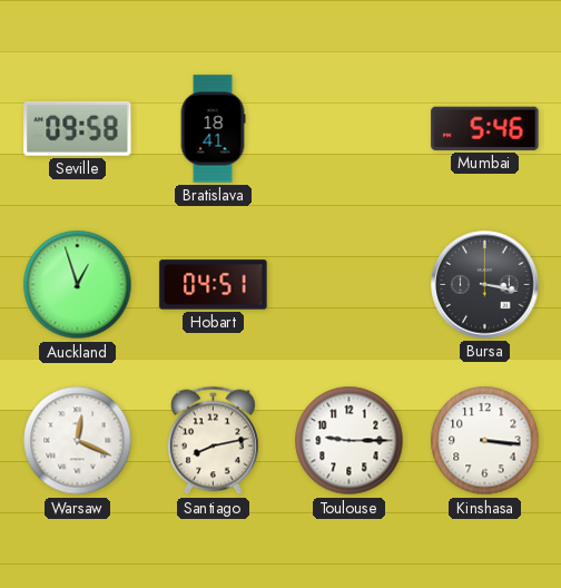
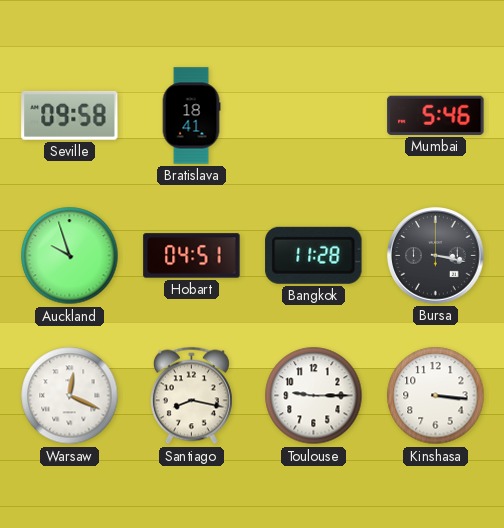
Auckland: 12:57 -> 9:57
Bangkok: none -> 11:28
Santiago: 8:13 -> 8:17
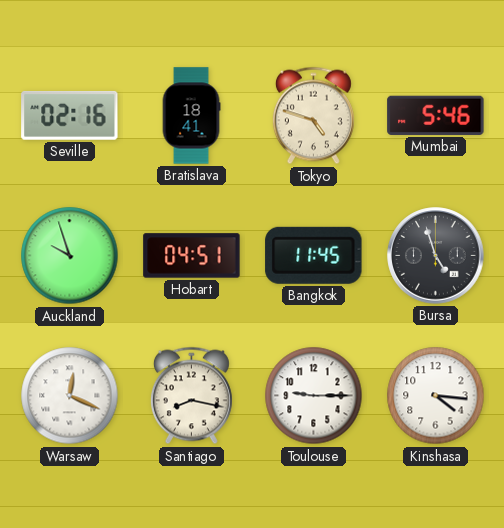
Seville: 09:58 -> 02:16
Tokyo: none -> 4:48
Bangkok: 11:28 -> 11:45
Bursa: 3:17 -> 4:57
Kinshasa: 3:16 -> 4:16
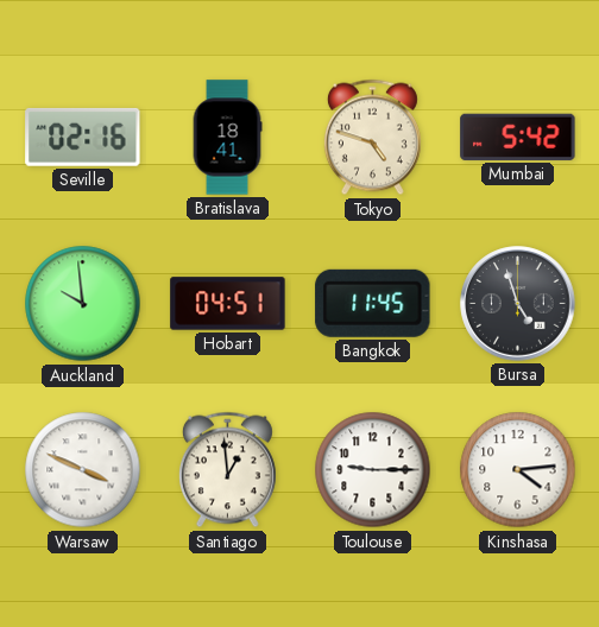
Mumbai: 5:46 -> 5:42
Auckland: 9:57 -> 9:59
Warsaw: 12:19 -> 3:49
Santiago: 8:17 -> 12:59
Kinshasa: 4:16 -> 4:14
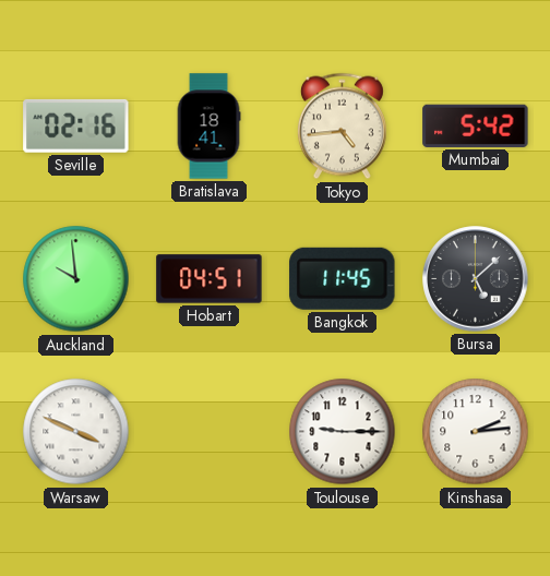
Tokyo: 4:48 -> 4:44
Bursa: 4:57 -> 5:08
Santiago: 12:59 -> none
Kinshasa: 4:14 -> 2:14
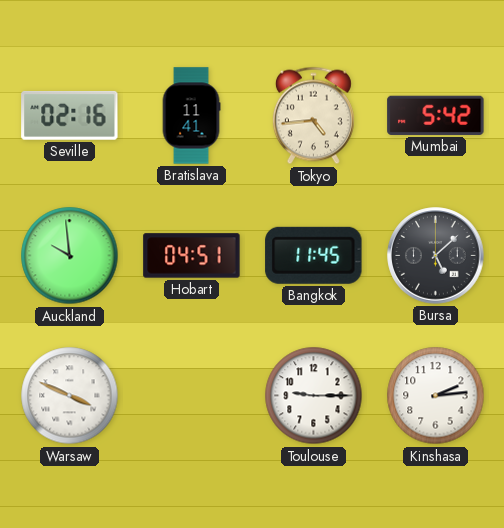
Bratislava: 18:41 -> 11:41
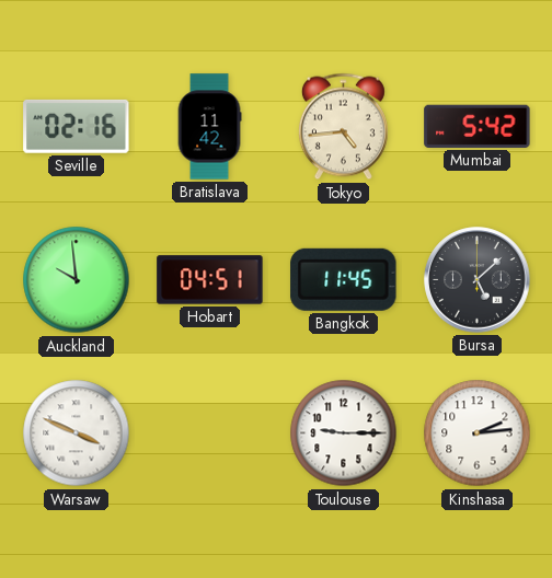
Bratislava: 11:41 -> 11:42
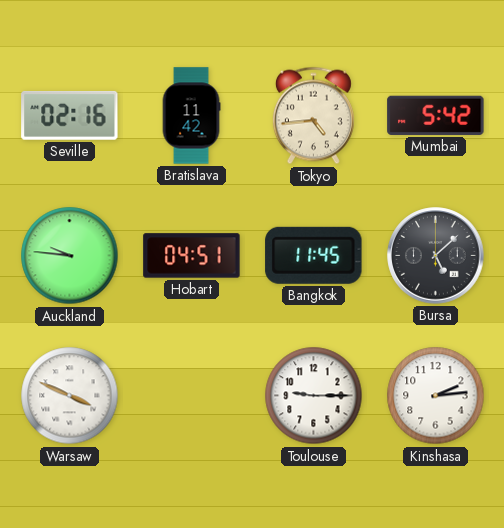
Auckland: 9:59 -> 9:46
